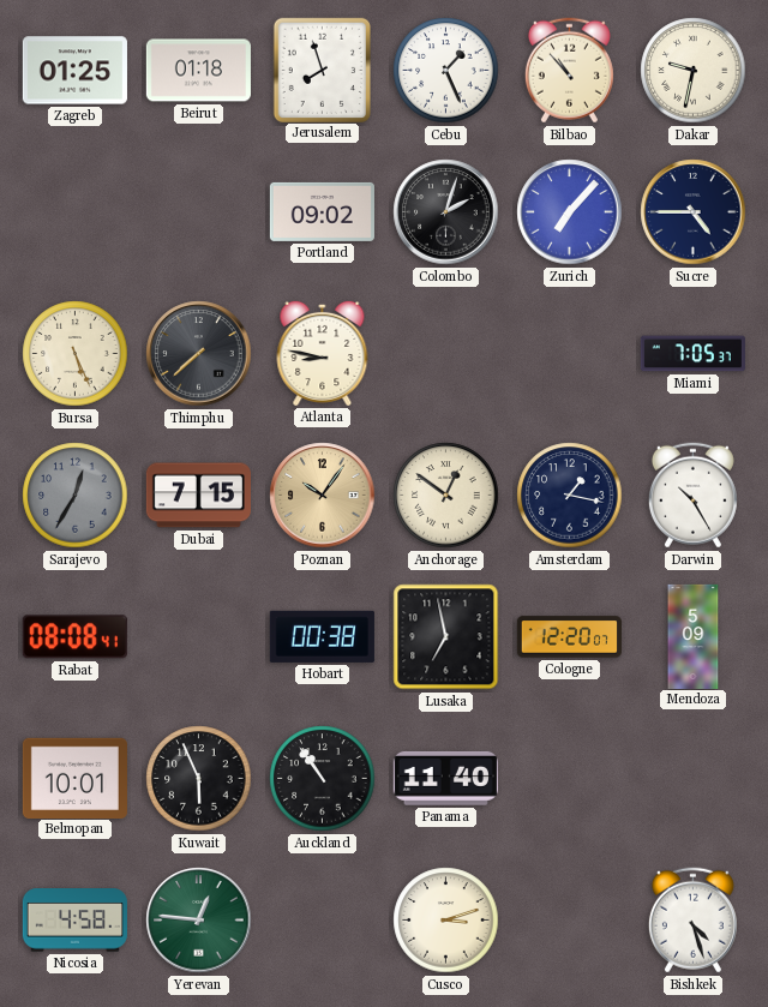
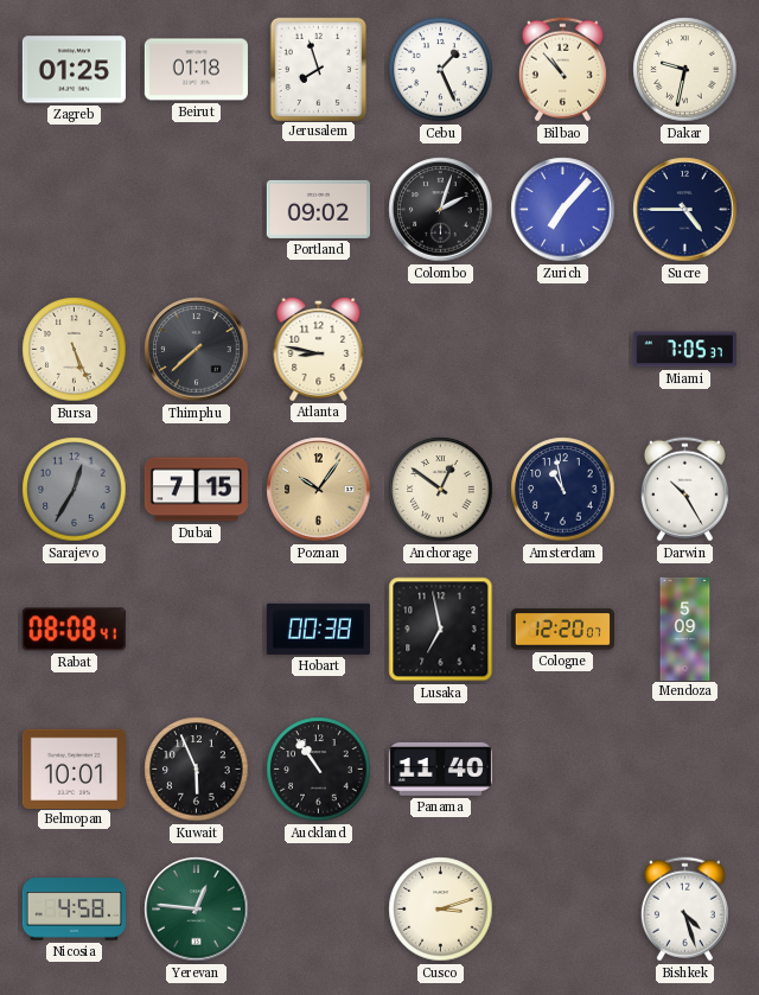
Amsterdam: 1:17 -> 10:58
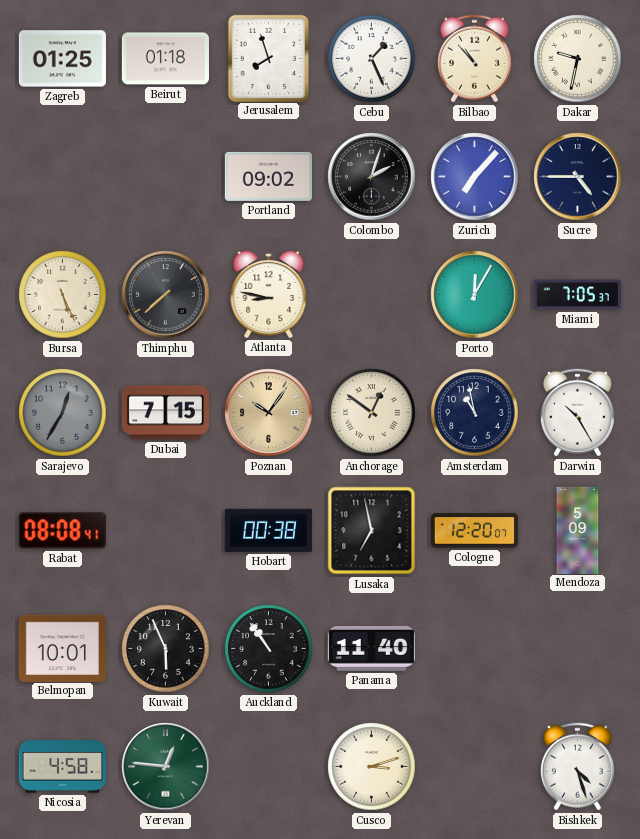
Porto: none -> 12:05
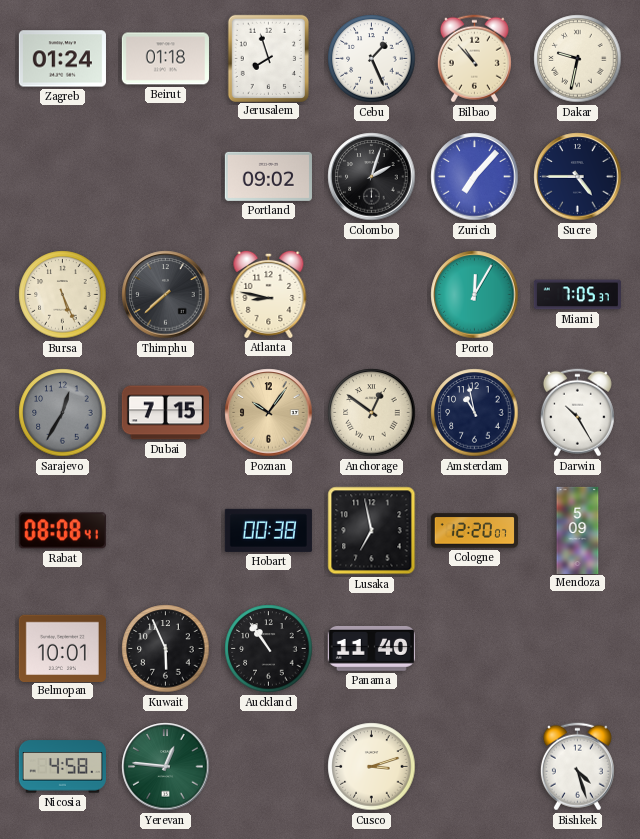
Zagreb: 01:25 -> 01:24
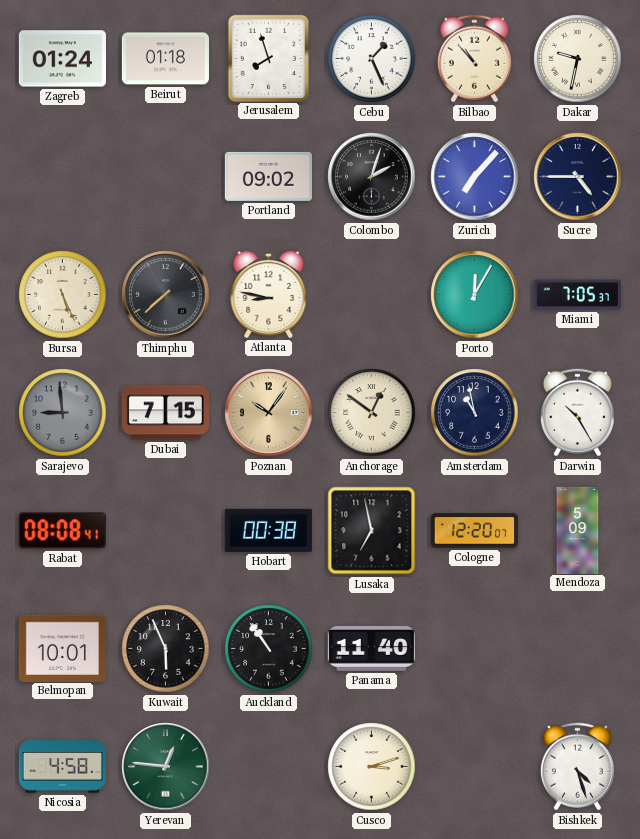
Sarajevo: 12:35 -> 8:59
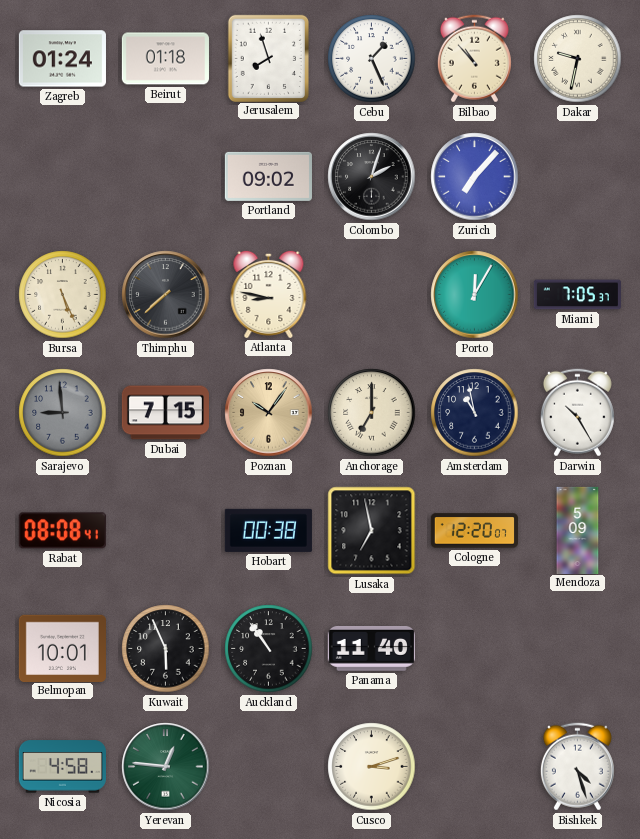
Sucre: 4:45 -> none
Anchorage: 12:51 -> 7:00
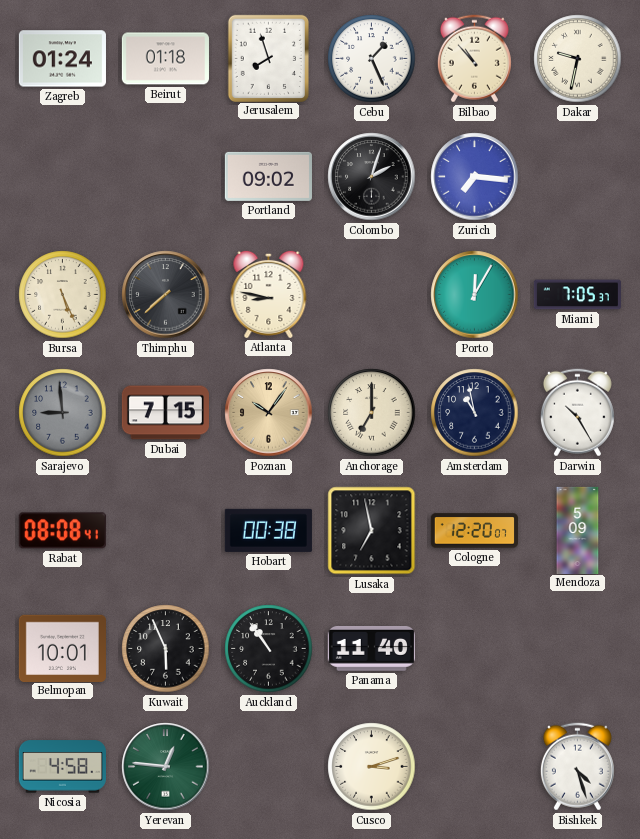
Zurich: 7:07 -> 7:16
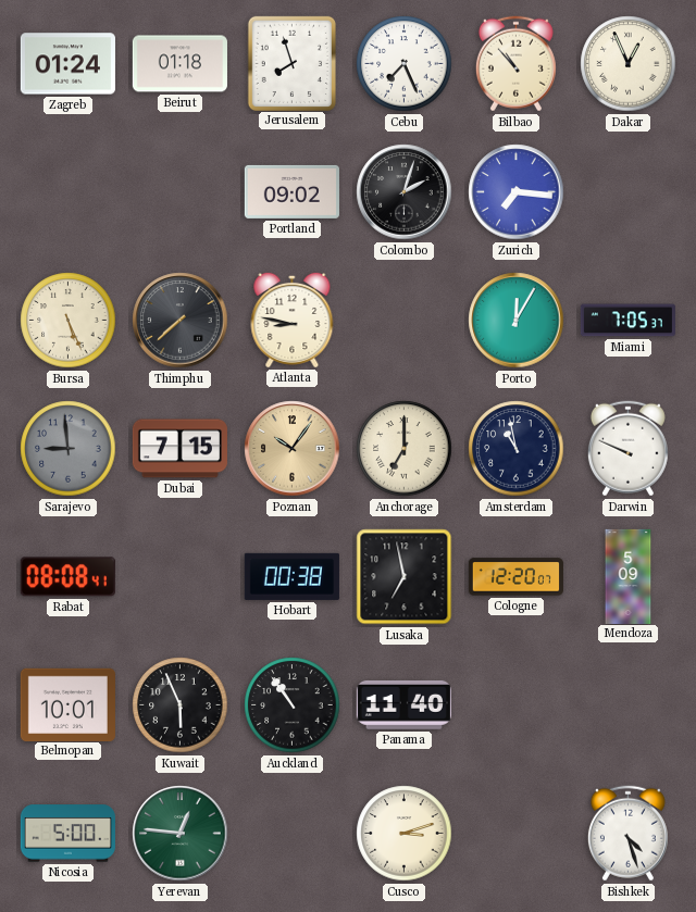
Cebu: 1:26 -> 7:26
Dakar: 9:32 -> 12:56
Darwin: 10:25 -> 9:49
Nicosia: 4:58 -> 5:00
